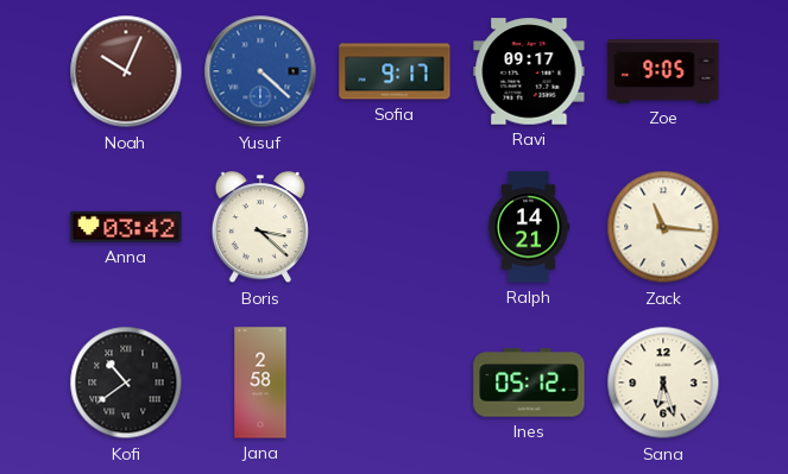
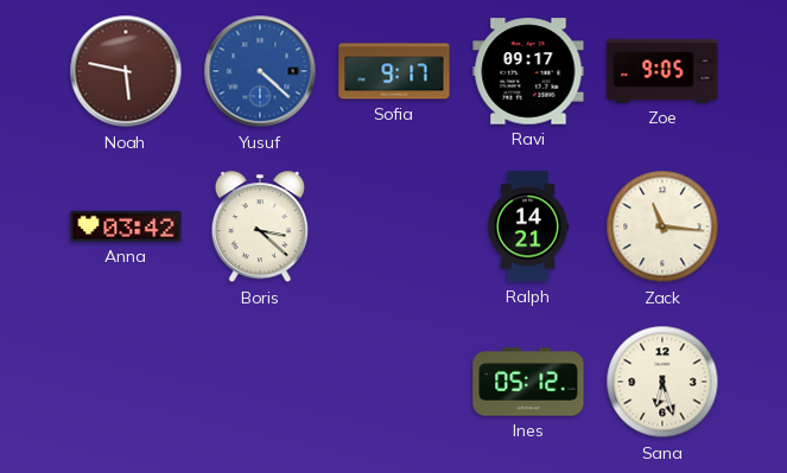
Noah: 10:04 -> 5:47
Kofi: 10:39 -> none
Jana: 2:58 -> none
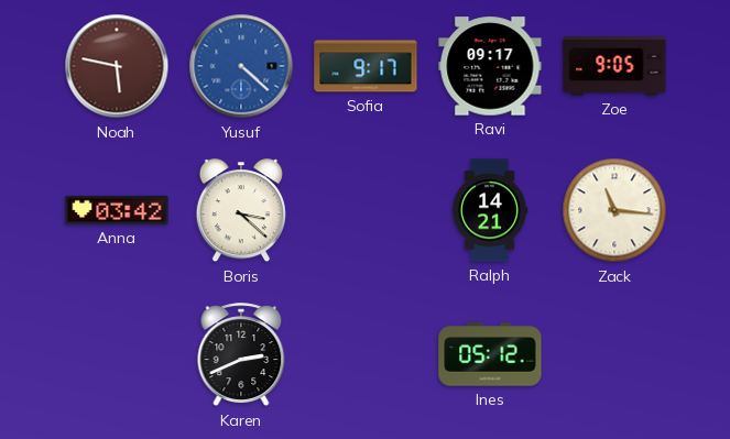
Karen: none -> 2:41
Sana: 6:27 -> none
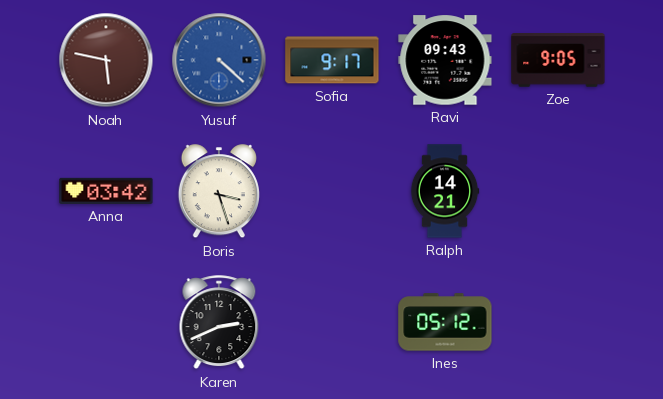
Ravi: 09:17 -> 09:43
Boris: 3:22 -> 3:27
Zack: 11:16 -> none
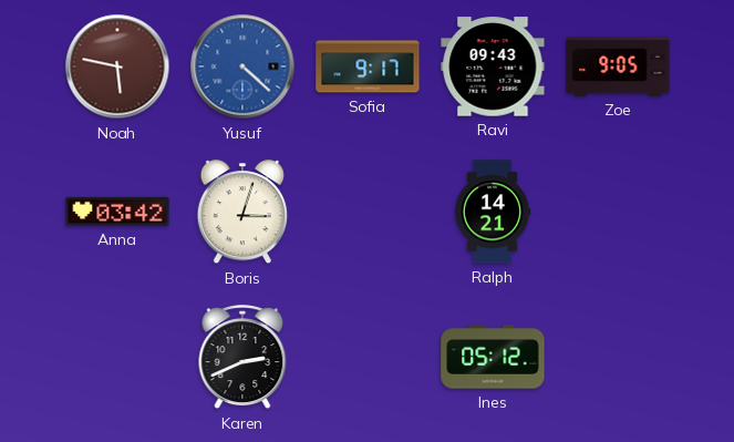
Boris: 3:27 -> 3:03
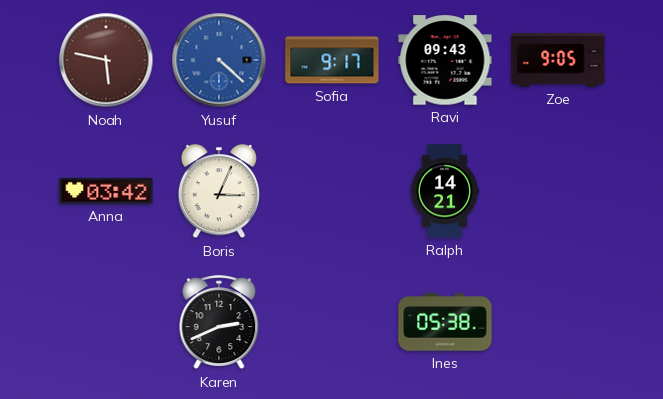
Boris: 3:03 -> 3:04
Ines: 05:12 -> 05:38
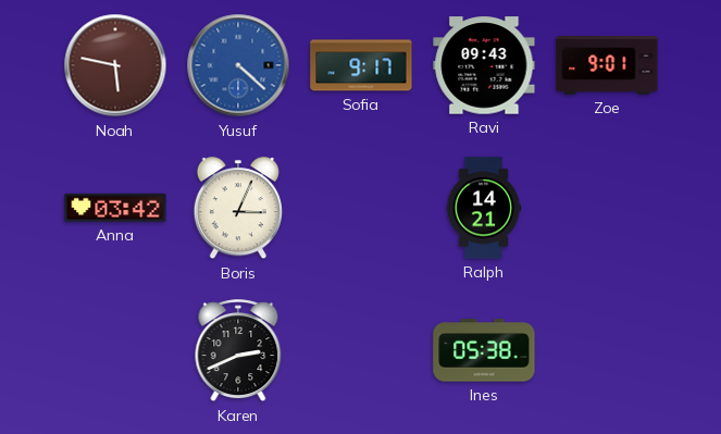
Zoe: 9:05 -> 9:01
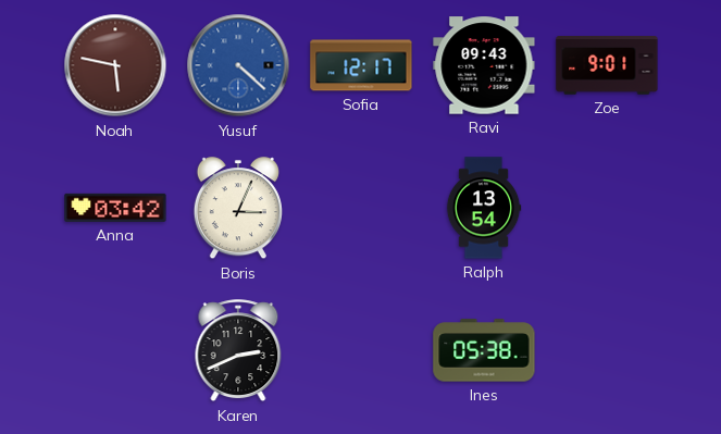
Sofia: 9:17 -> 12:17
Ralph: 14:21 -> 13:54
